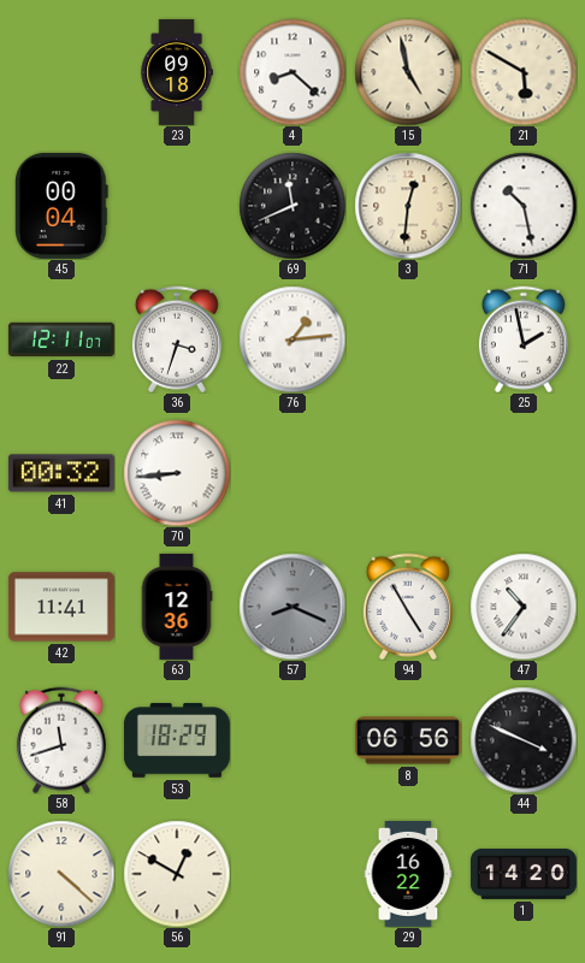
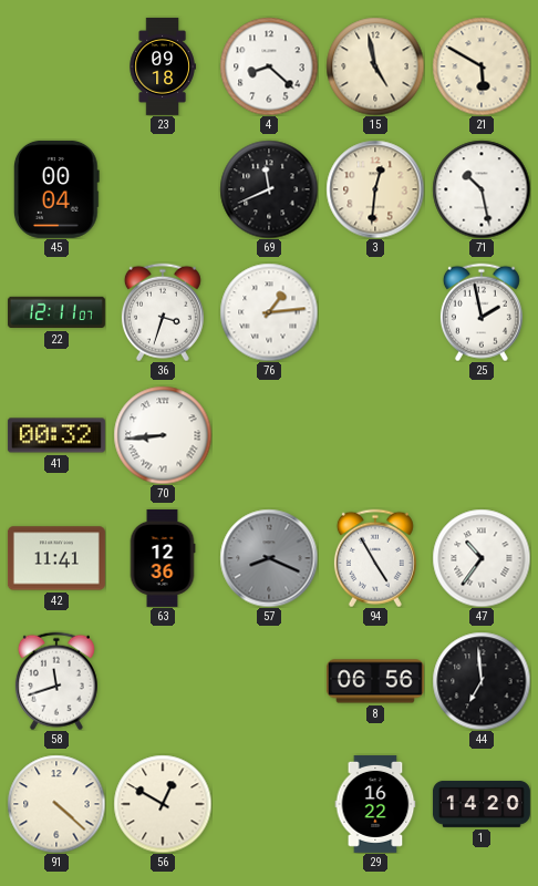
53: 18:29 -> none
44: 3:49 -> 6:59
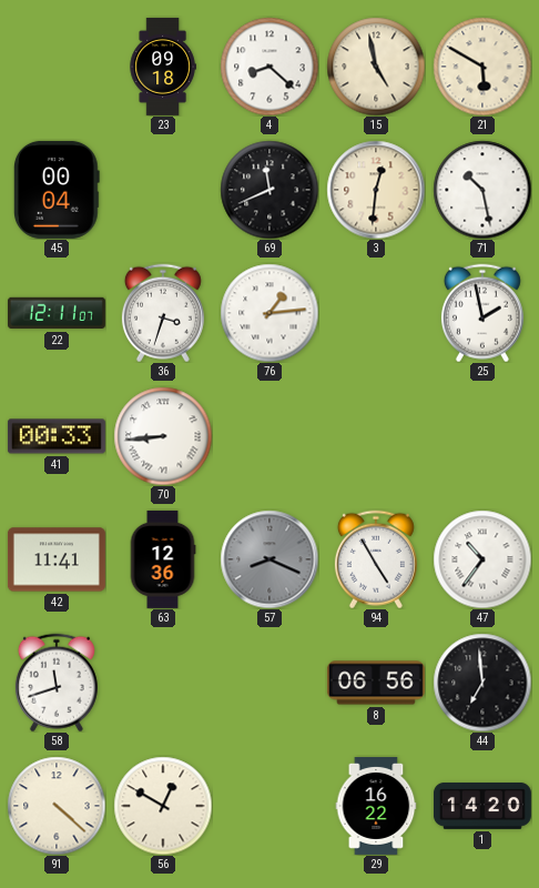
41: 00:32 -> 00:33
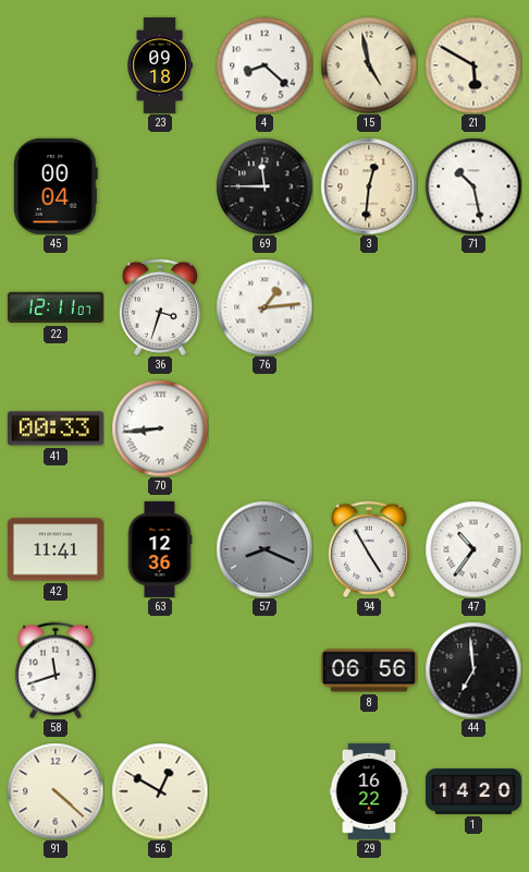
69: 11:41 -> 11:45
25: 1:58 -> none
